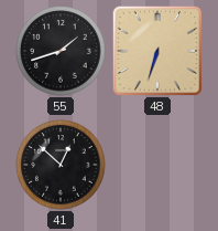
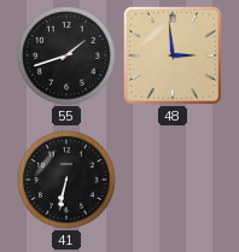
48: 6:33 -> 2:59
41: 12:52 -> 6:32
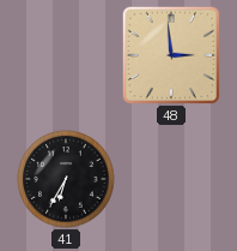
55: 1:42 -> none
41: 6:32 -> 6:35
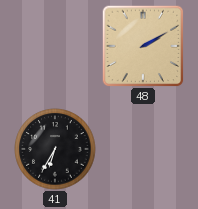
48: 2:59 -> 2:10
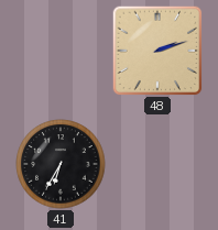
48: 2:10 -> 2:12
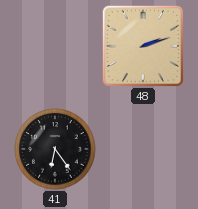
41: 6:35 -> 6:24
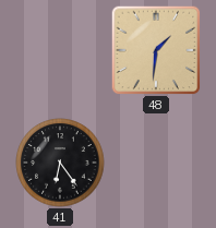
48: 2:12 -> 1:31
